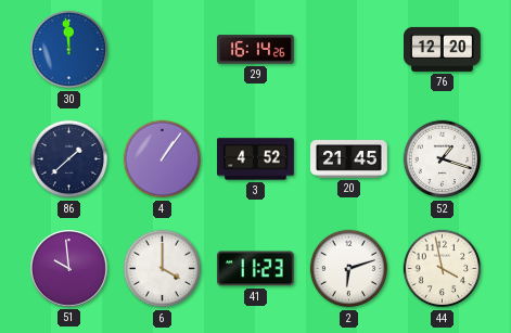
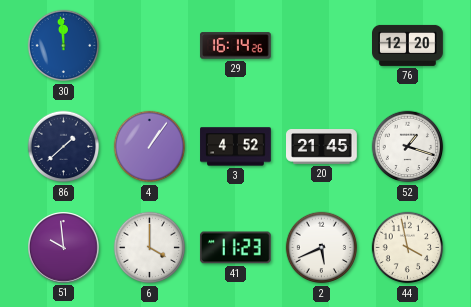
2: 6:12 -> 5:41
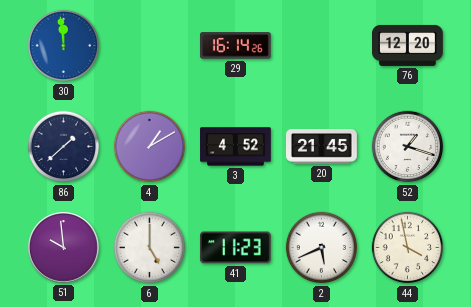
4: 1:06 -> 1:10
6: 4:00 -> 5:00
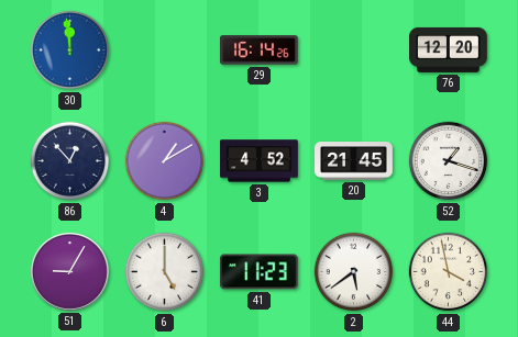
86: 1:38 -> 12:53
51: 9:59 -> 9:05
2: 5:41 -> 5:39
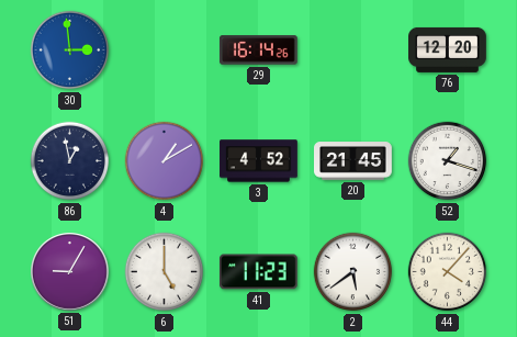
30: 11:59 -> 2:59
86: 12:53 -> 12:58
44: 3:58 -> 4:07
